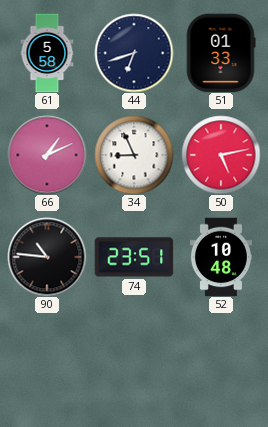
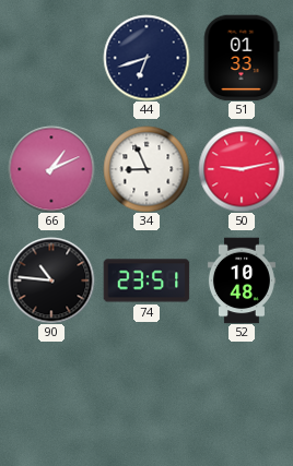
61: 5:58 -> none
50: 5:13 -> 9:13
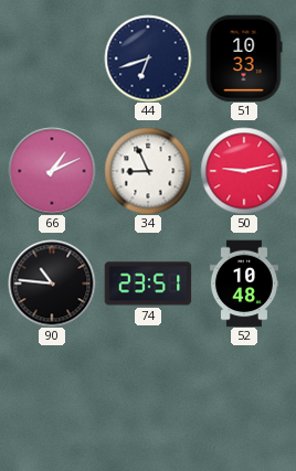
51: 01:33 -> 10:33
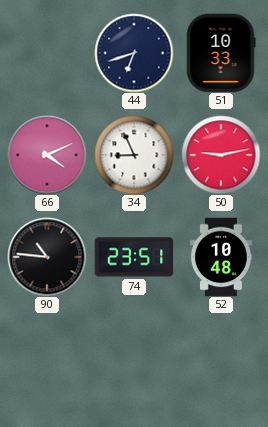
66: 1:11 -> 4:11
